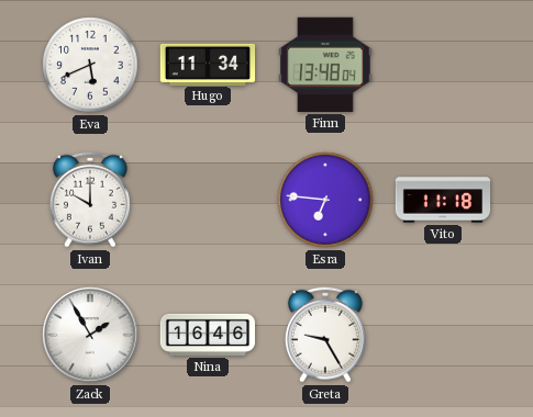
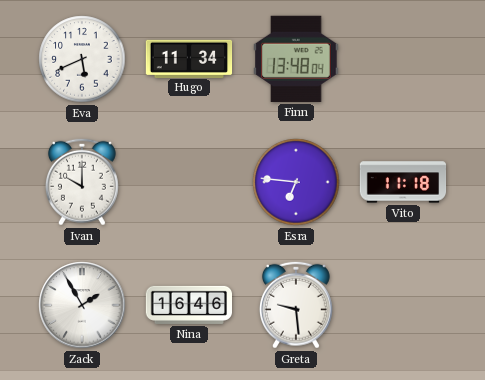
Greta: 9:25 -> 9:29
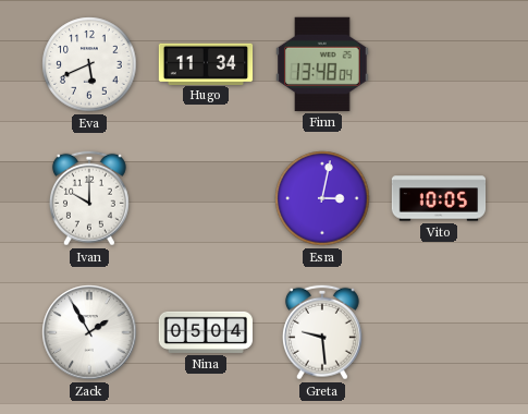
Esra: 6:46 -> 3:02
Vito: 11:18 -> 10:05
Nina: 16:46 -> 05:04
